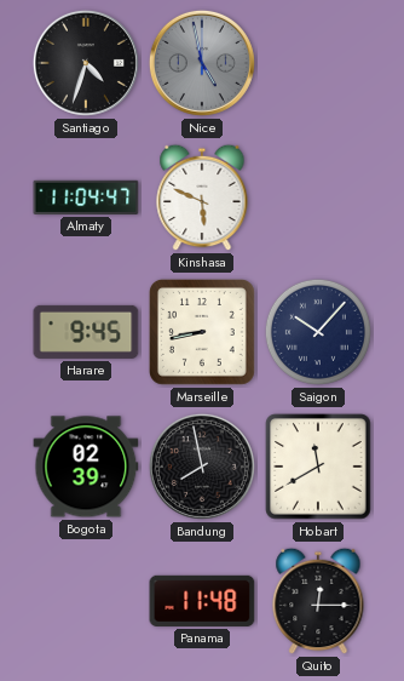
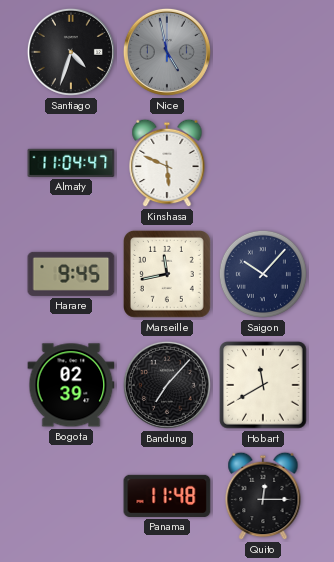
Marseille: 8:43 -> 11:43
Bandung: 7:58 -> 7:07
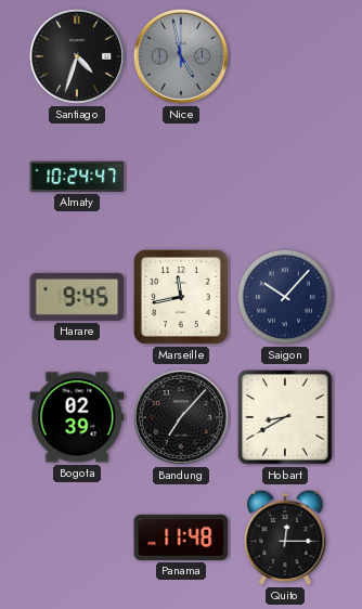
Almaty: 11:04 -> 10:24
Kinshasa: 5:49 -> none
Hobart: 11:40 -> 8:40
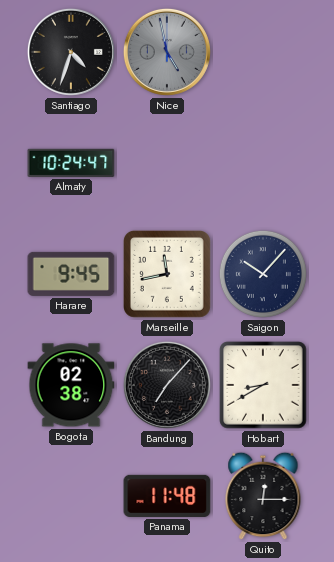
Bogota: 02:39 -> 02:38
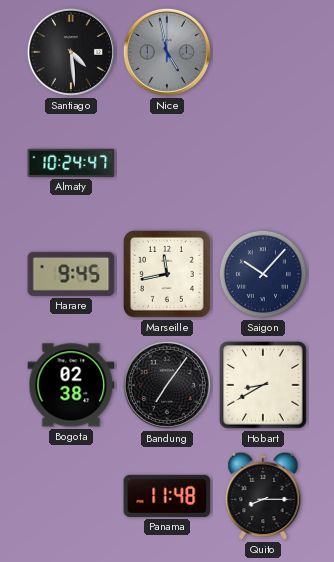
Santiago: 4:33 -> 4:29
Bandung: 7:07 -> 7:06
Quito: 12:15 -> 8:15
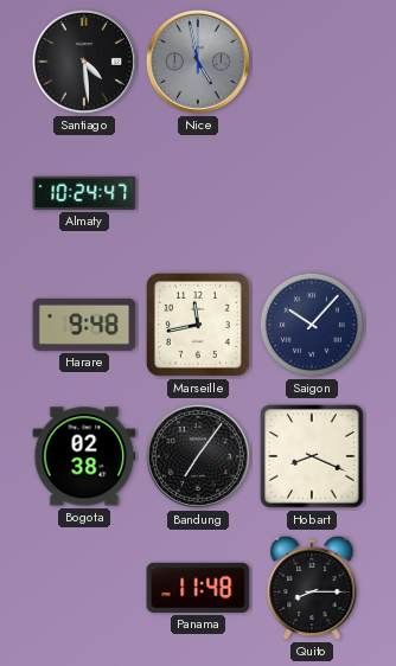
Harare: 9:45 -> 9:48
Hobart: 8:40 -> 8:19
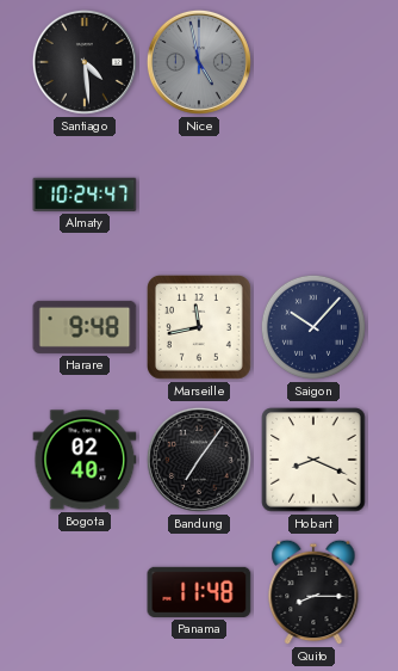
Bogota: 02:38 -> 02:40
